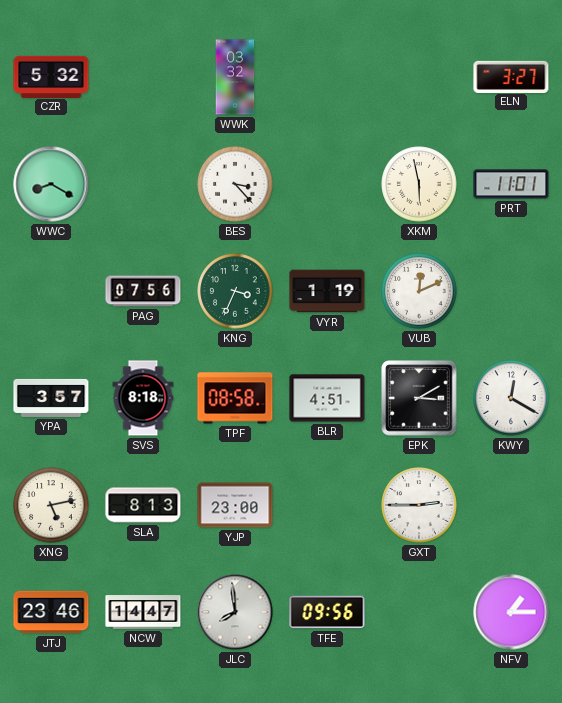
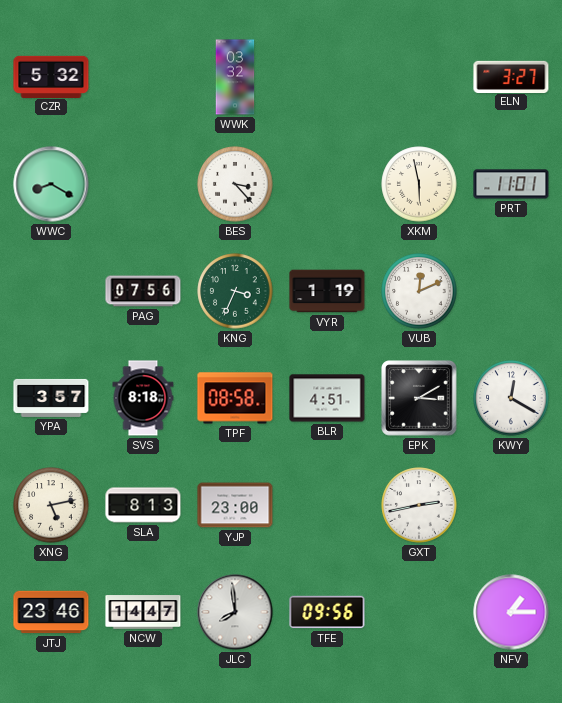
GXT: 2:45 -> 2:43
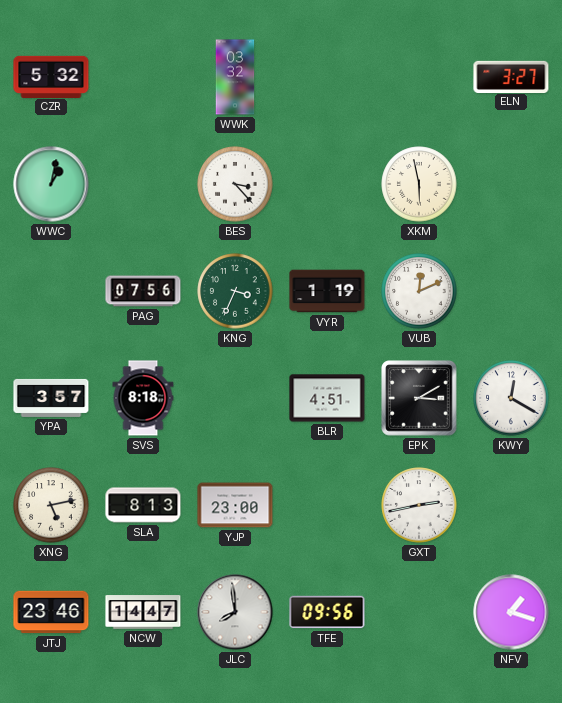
WWC: 8:20 -> 1:02
PRT: 11:01 -> none
TPF: 08:58 -> none
NFV: 1:15 -> 1:18
